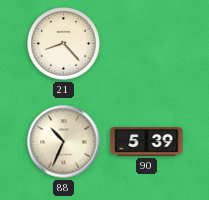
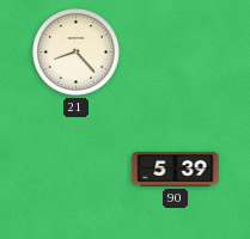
88: 10:34 -> none
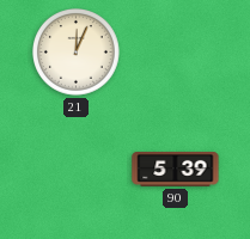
21: 8:23 -> 12:04
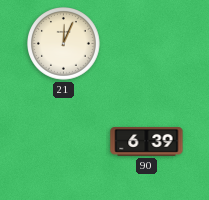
90: 5:39 -> 6:39
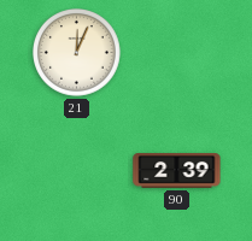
90: 6:39 -> 2:39
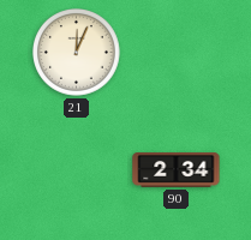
90: 2:39 -> 2:34
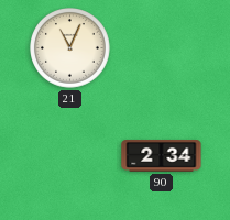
21: 12:04 -> 11:04
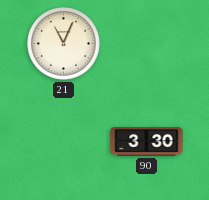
90: 2:34 -> 3:30
